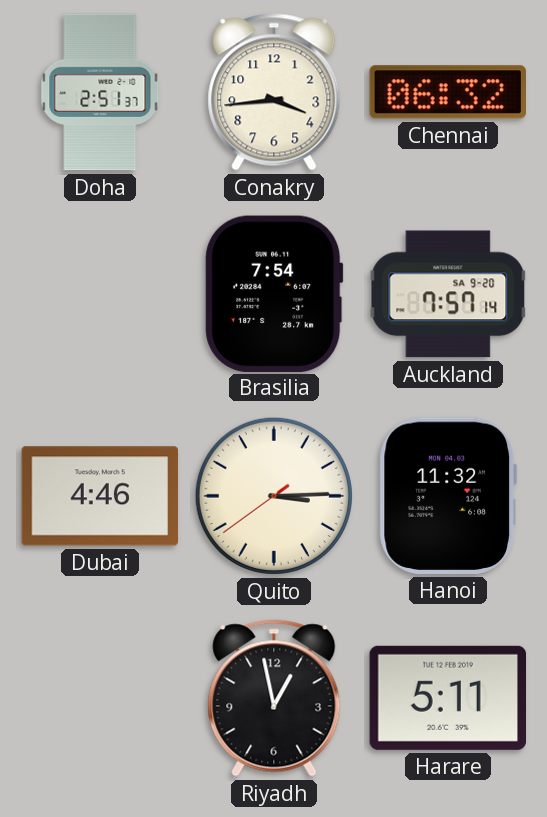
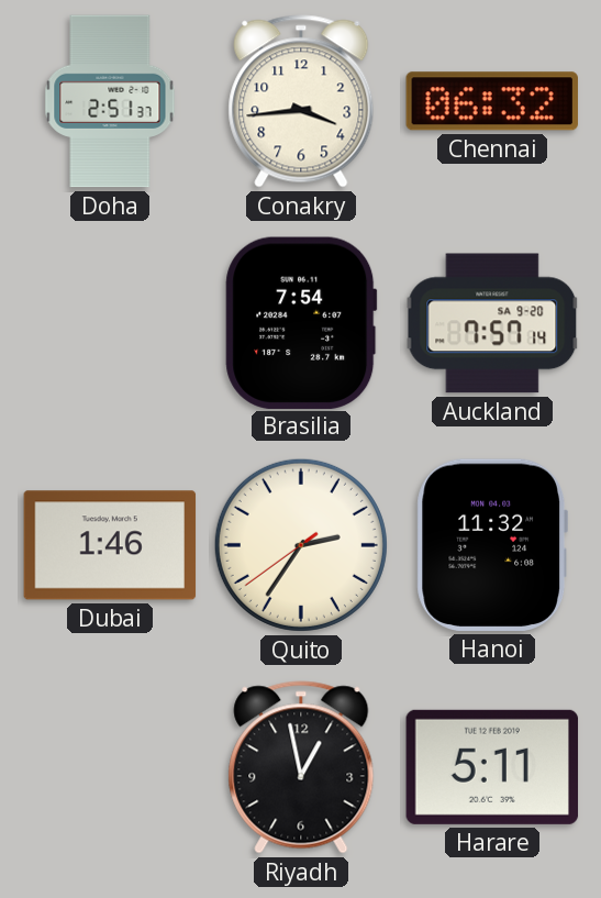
Dubai: 4:46 -> 1:46
Quito: 3:14 -> 2:35
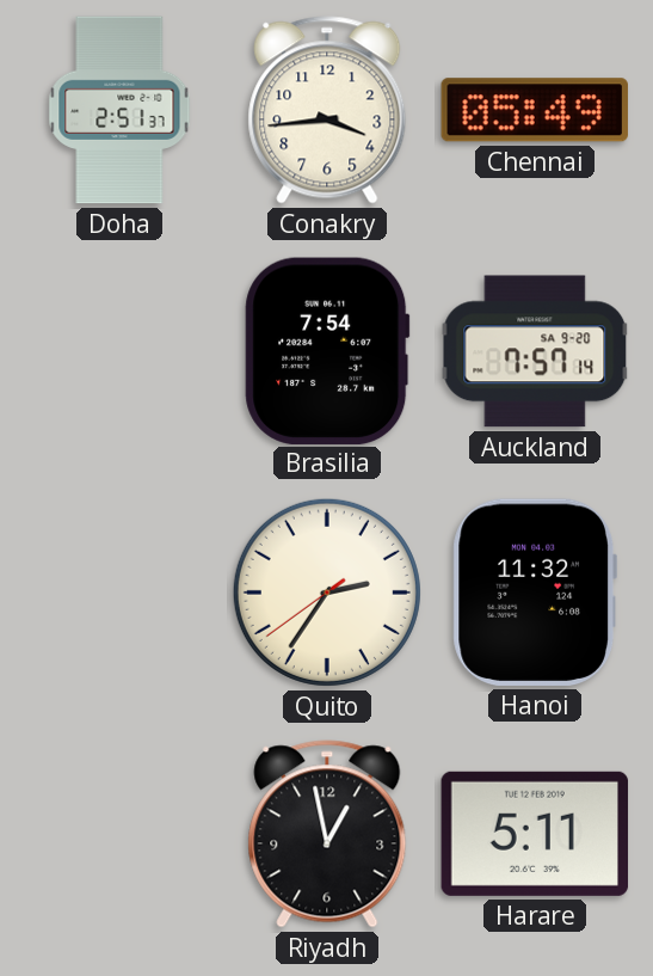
Chennai: 06:32 -> 05:49
Dubai: 1:46 -> none
